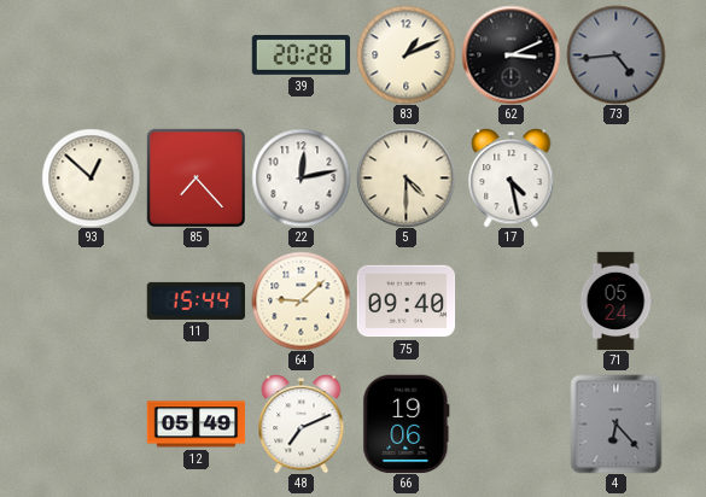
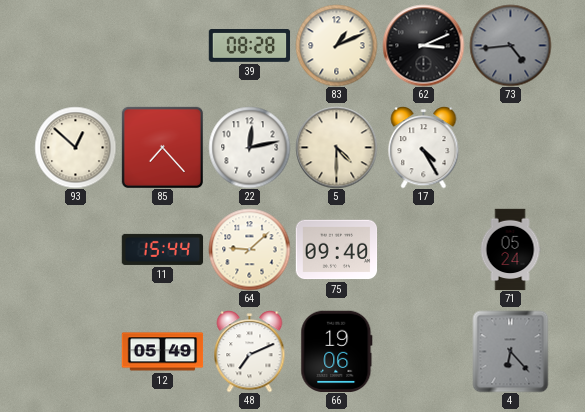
39: 20:28 -> 08:28
17: 4:28 -> 4:25
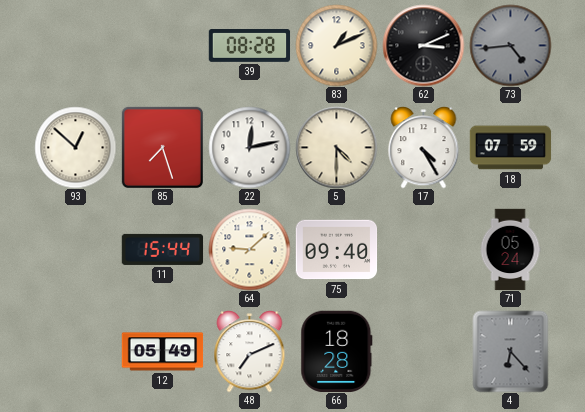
85: 7:23 -> 7:27
18: none -> 07:59
66: 19:06 -> 18:28
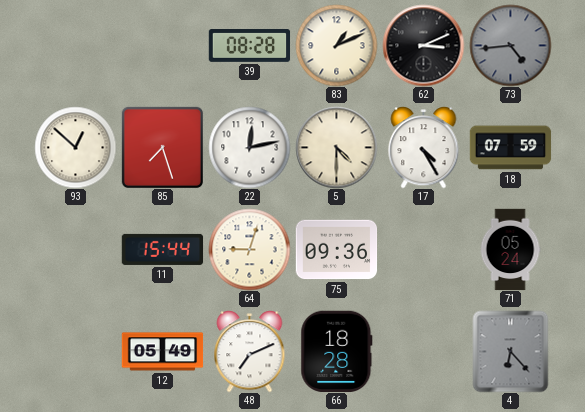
64: 9:08 -> 9:03
75: 09:40 -> 09:36
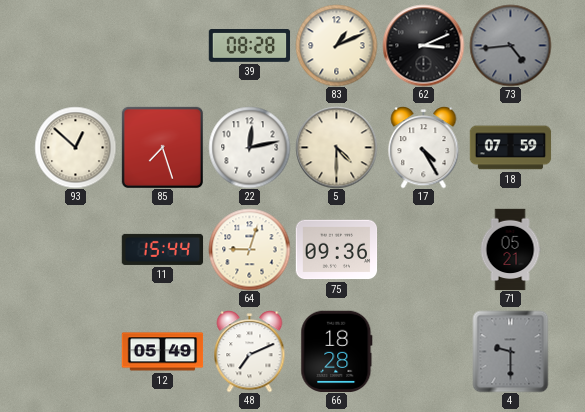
71: 05:24 -> 05:21
4: 6:23 -> 9:30
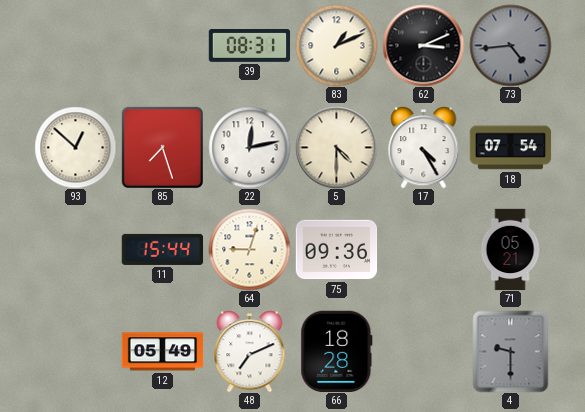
39: 08:28 -> 08:31
18: 07:59 -> 07:54
